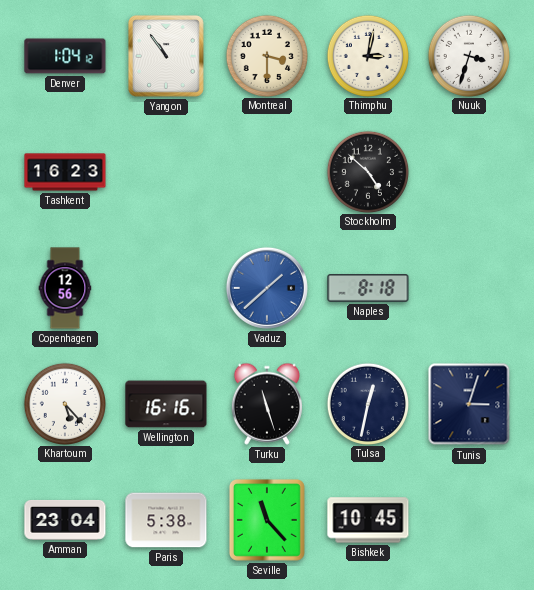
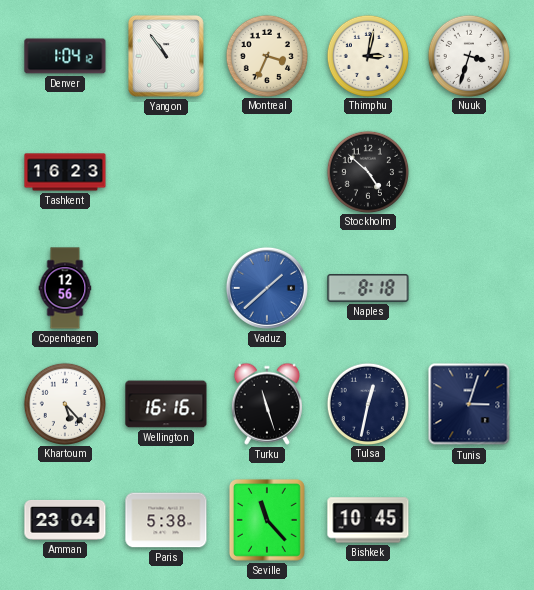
Montreal: 3:30 -> 3:34
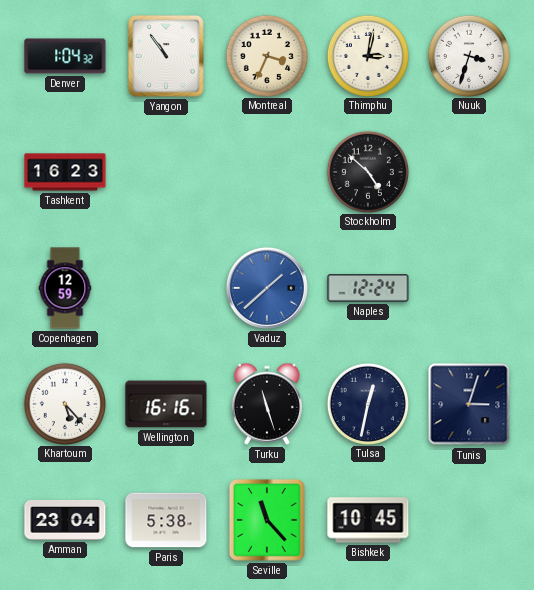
Denver: 1:04:12 -> 1:04:32
Copenhagen: 12:56 -> 12:59
Naples: 8:18 -> 12:24
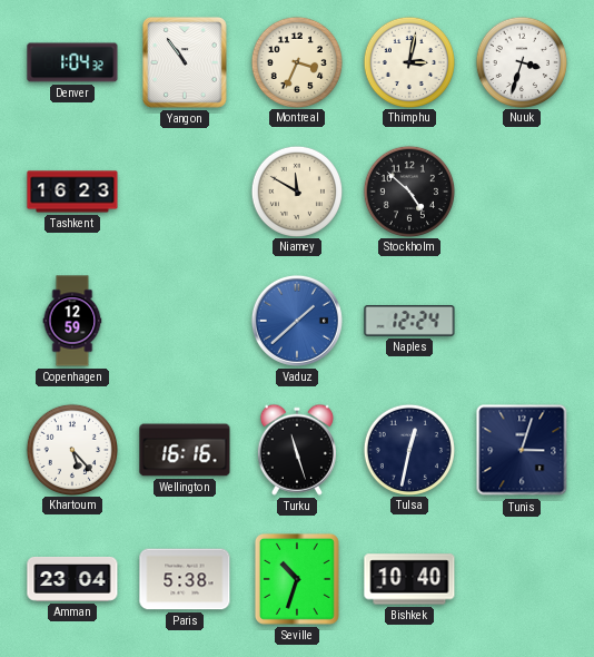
Niamey: none -> 11:50
Seville: 11:23 -> 10:33
Bishkek: 10:45 -> 10:40
